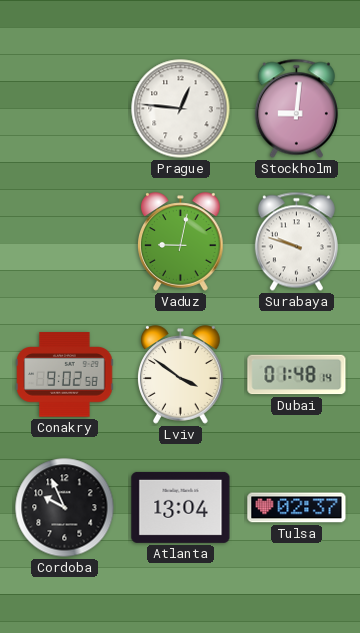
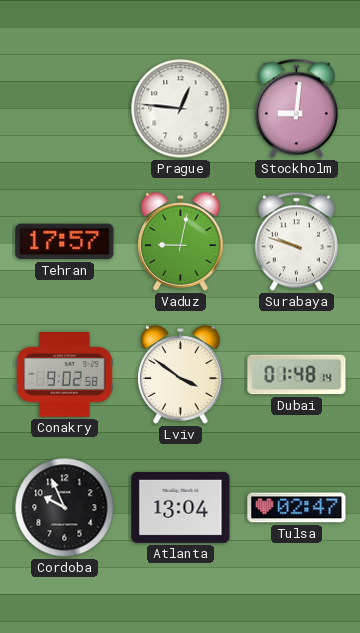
Tehran: none -> 17:57
Tulsa: 02:37 -> 02:47
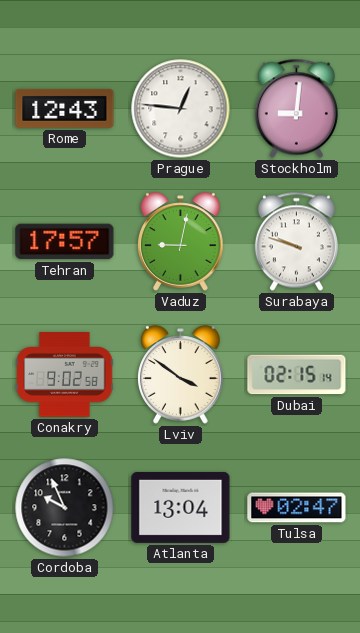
Rome: none -> 12:43
Dubai: 01:48 -> 02:15
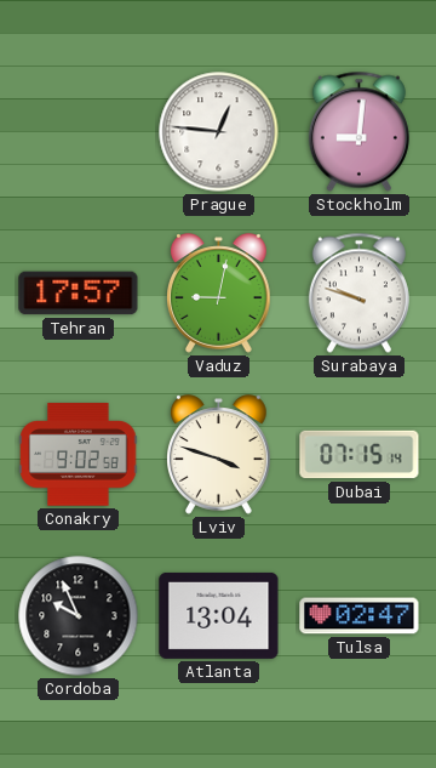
Rome: 12:43 -> none
Lviv: 3:51 -> 3:48
Dubai: 02:15 -> 07:15
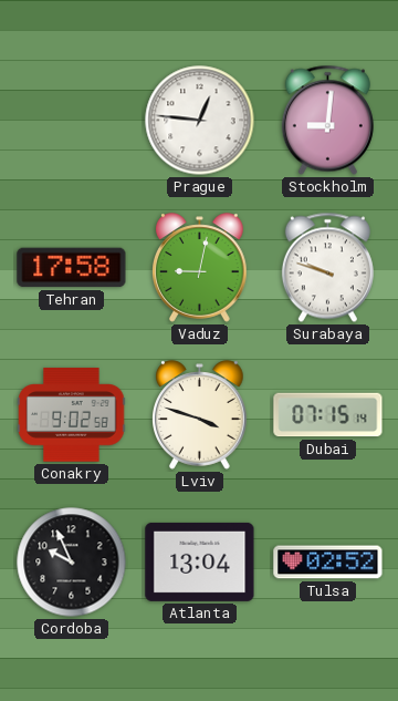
Tehran: 17:57 -> 17:58
Tulsa: 02:47 -> 02:52
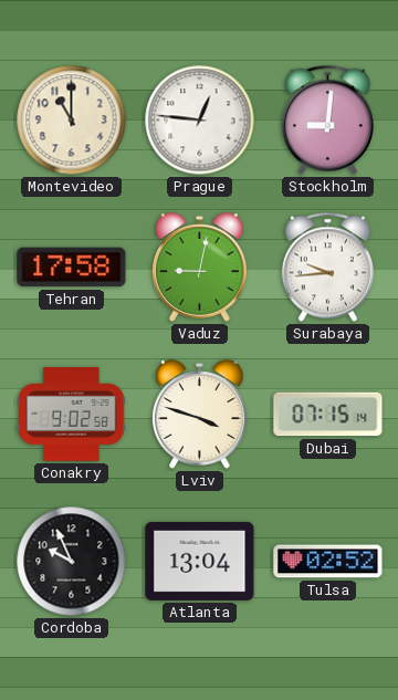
Montevideo: none -> 11:00
Surabaya: 9:48 -> 9:44
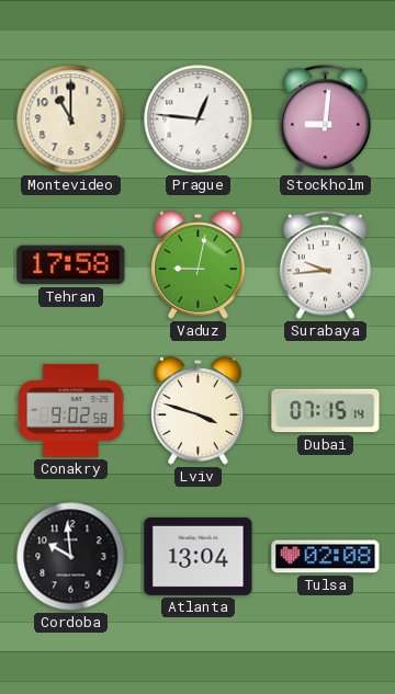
Cordoba: 9:56 -> 9:59
Tulsa: 02:52 -> 02:08
